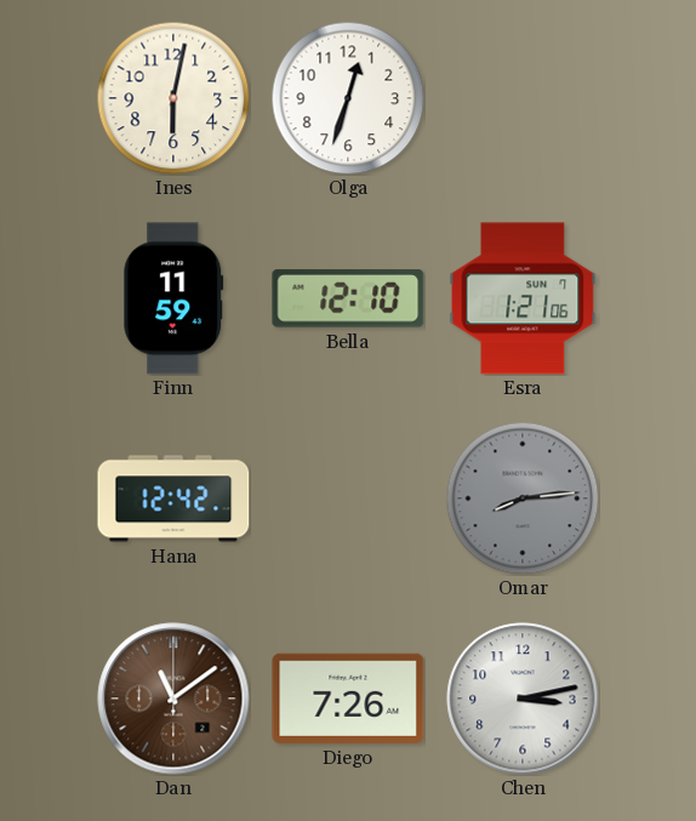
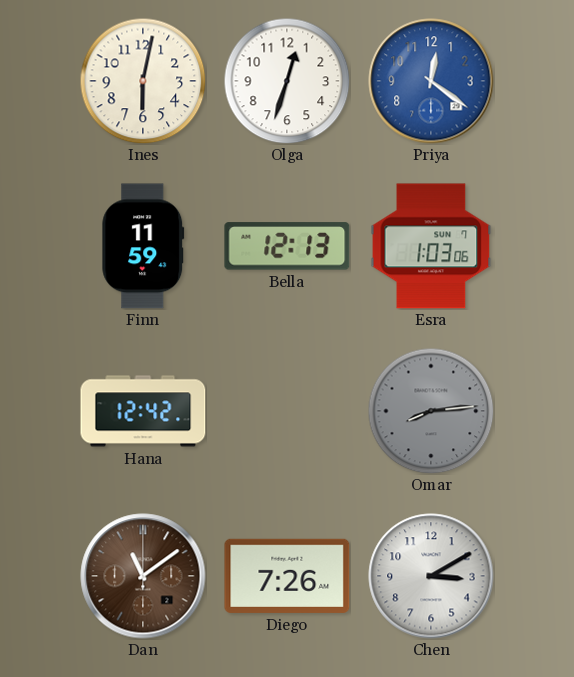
Priya: none -> 12:21
Bella: 12:10 -> 12:13
Esra: 1:21 -> 1:03
Chen: 3:13 -> 3:10
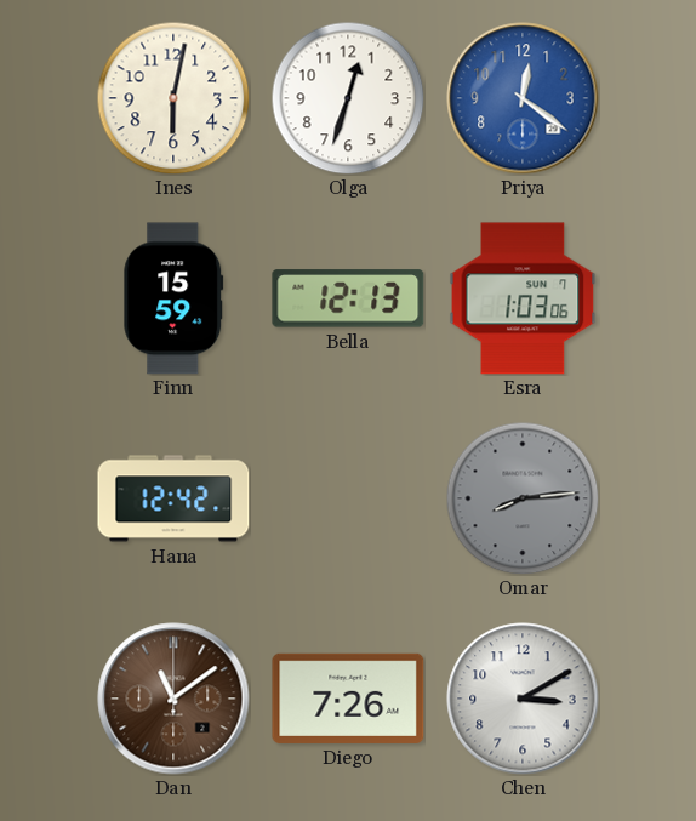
Finn: 11:59 -> 15:59
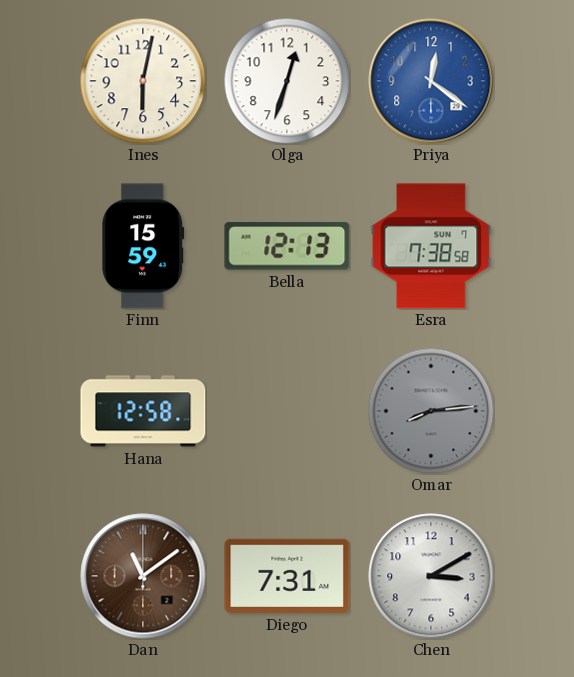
Esra: 1:03 -> 7:38
Hana: 12:42 -> 12:58
Diego: 7:26 -> 7:31
